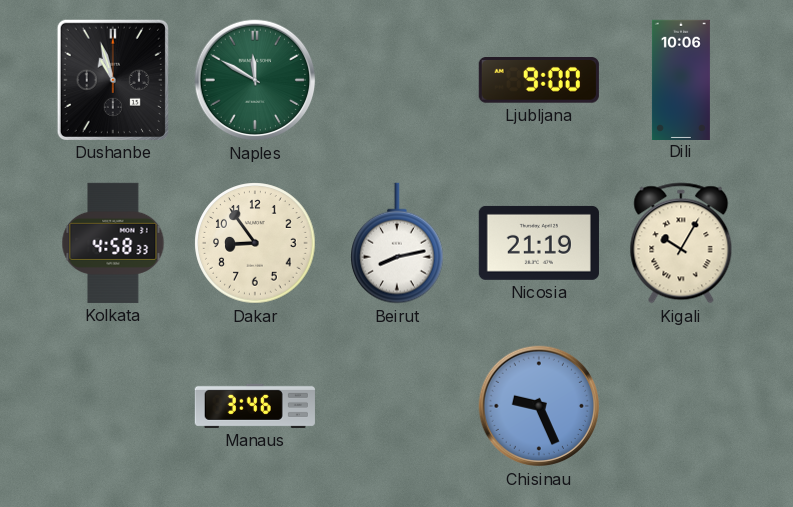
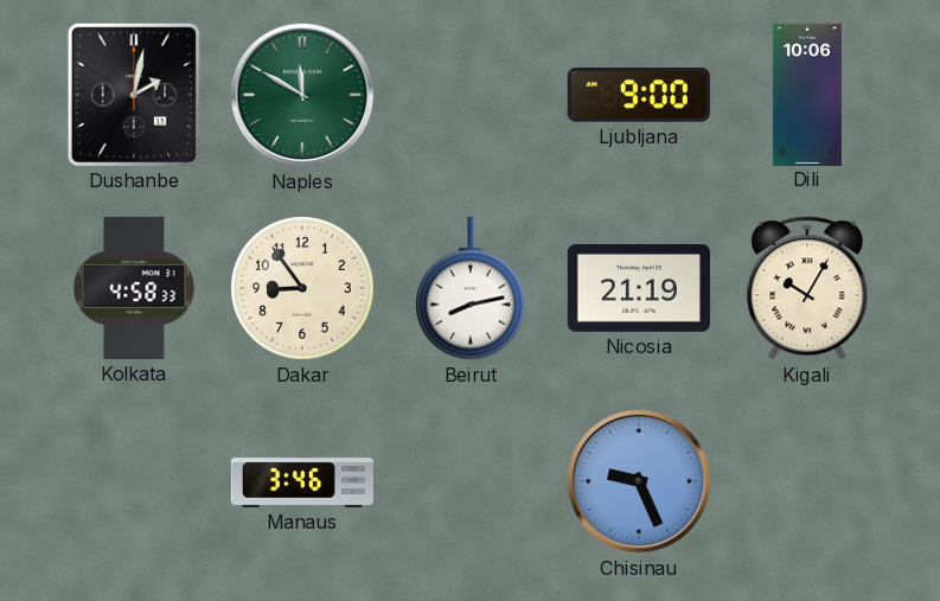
Dushanbe: 10:57 -> 2:02
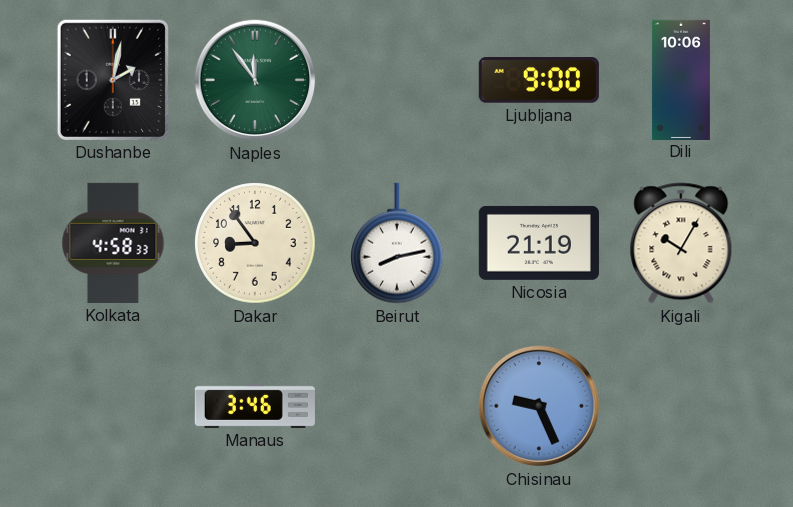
Naples: 11:50 -> 11:54
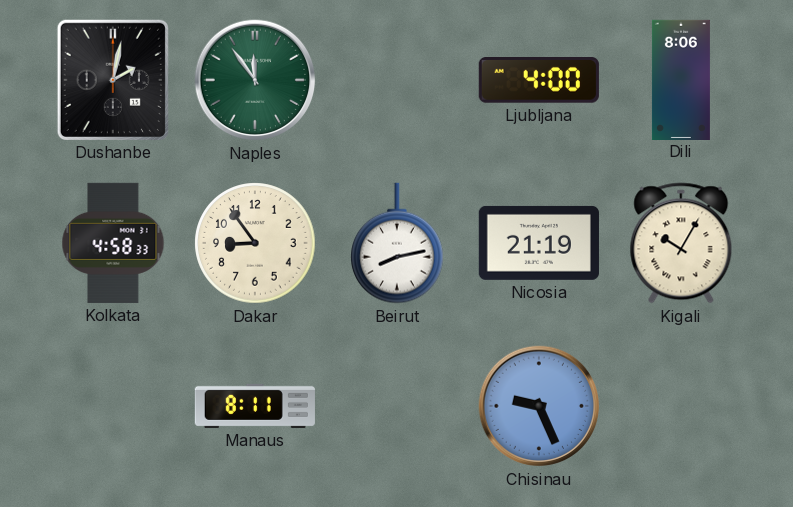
Ljubljana: 9:00 -> 4:00
Dili: 10:06 -> 8:06
Manaus: 3:46 -> 8:11
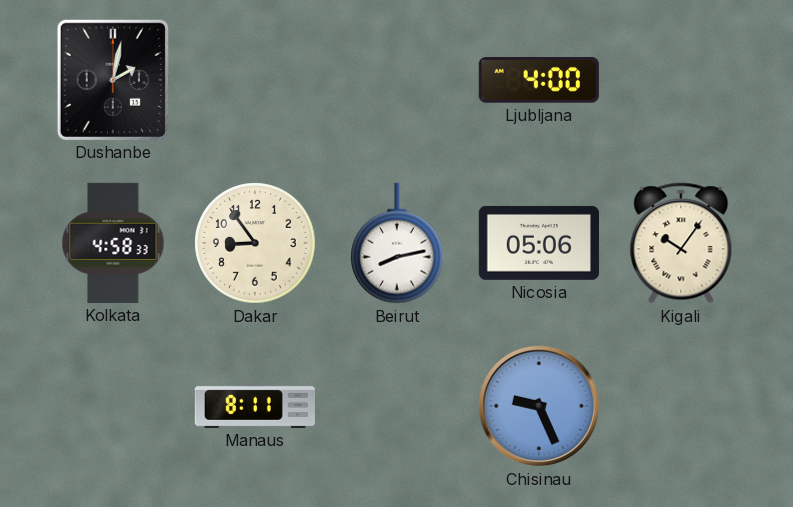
Naples: 11:54 -> none
Dili: 8:06 -> none
Nicosia: 21:19 -> 05:06
Kigali: 10:05 -> 10:06
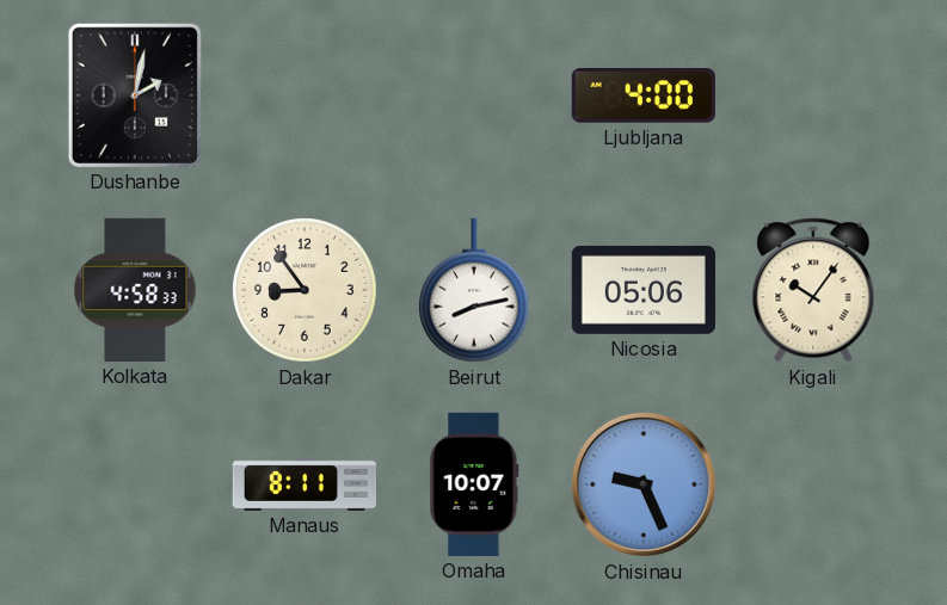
Omaha: none -> 10:07
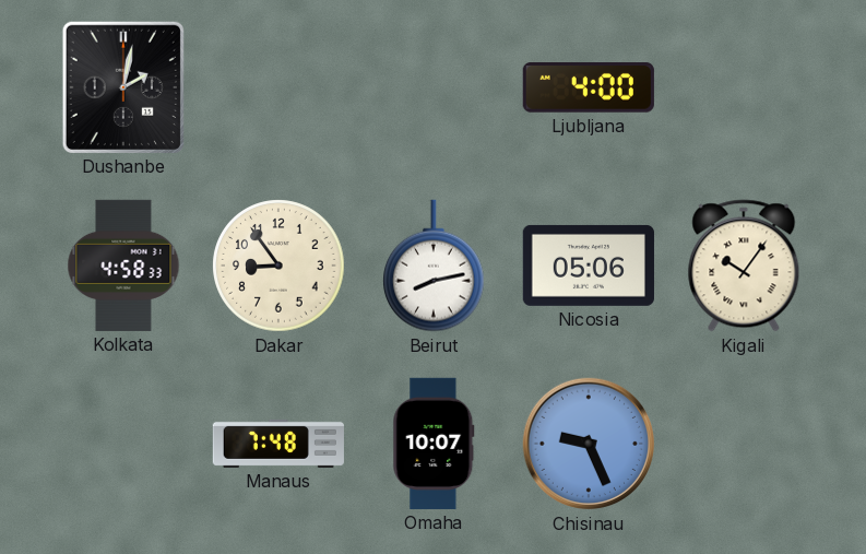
Manaus: 8:11 -> 7:48
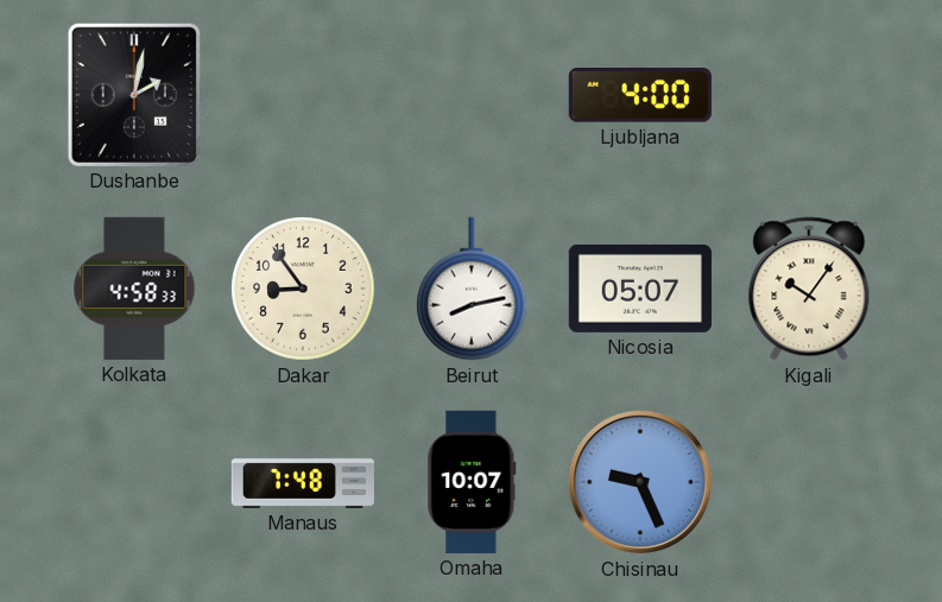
Nicosia: 05:06 -> 05:07
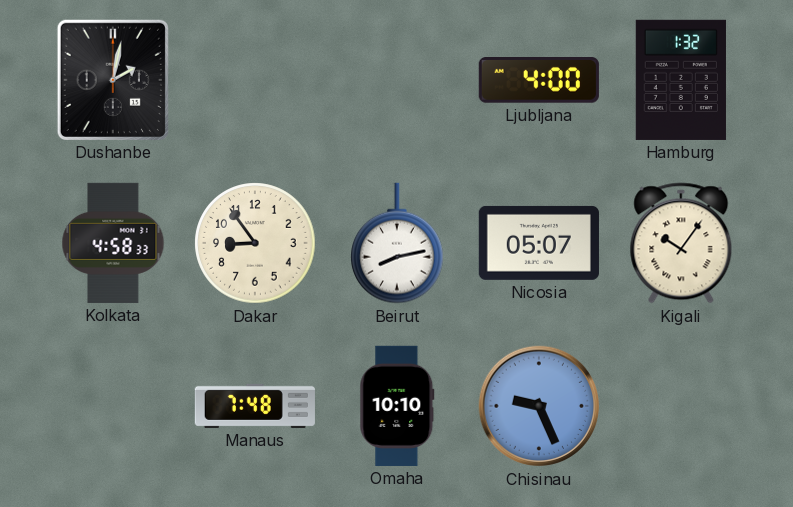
Hamburg: none -> 1:32
Omaha: 10:07 -> 10:10
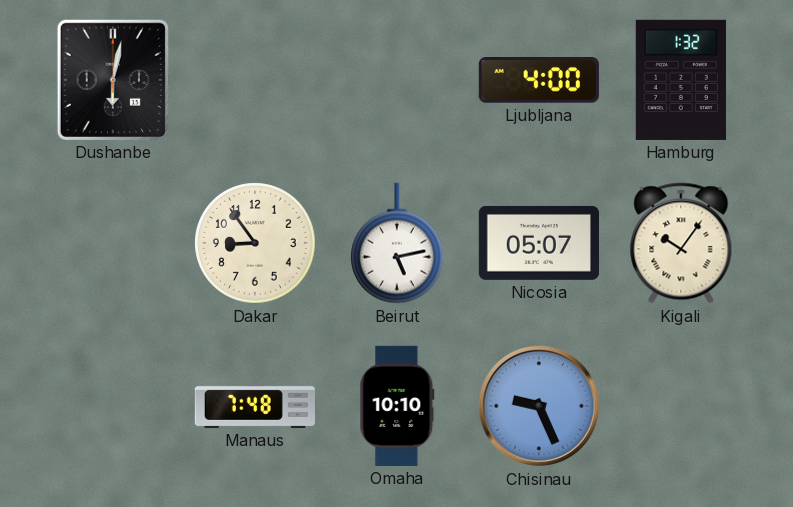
Dushanbe: 2:02 -> 6:02
Kolkata: 4:58 -> none
Beirut: 8:13 -> 5:13
